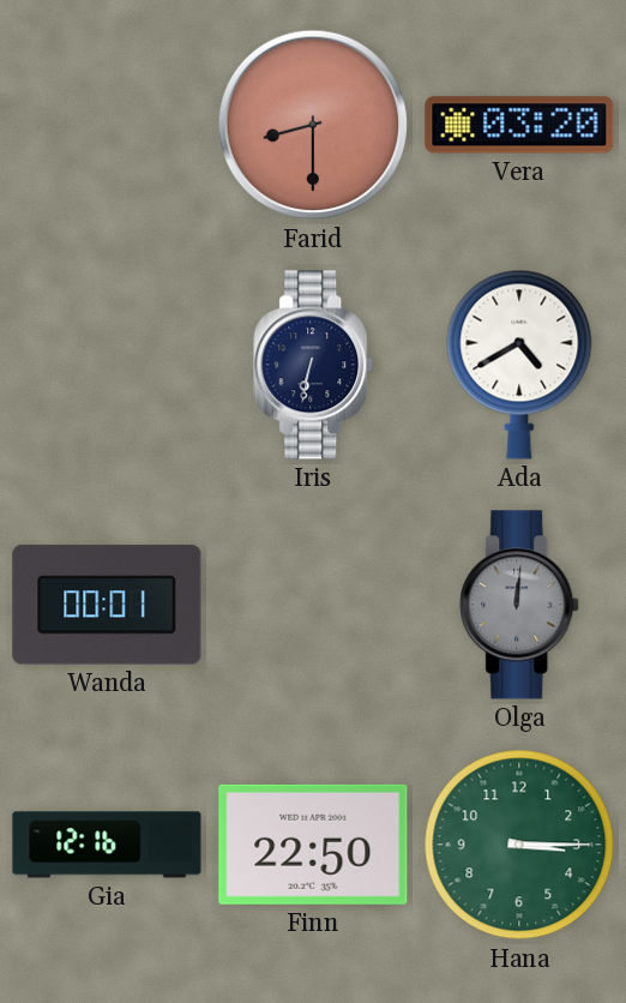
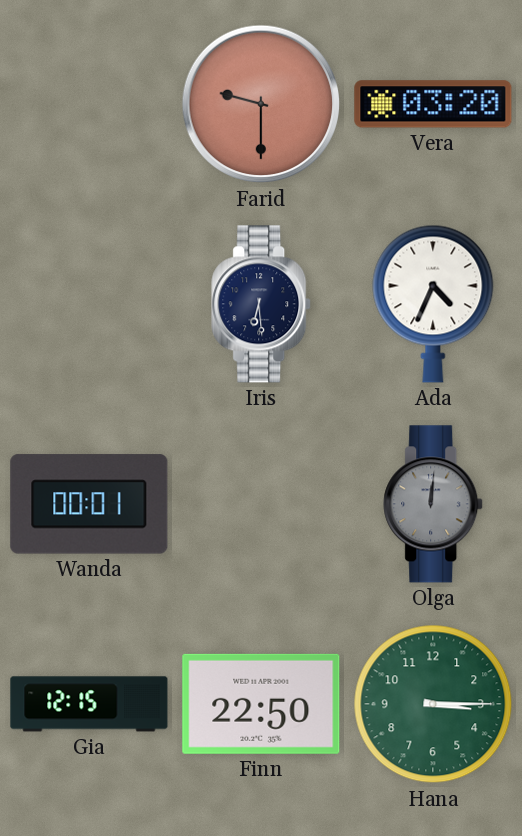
Farid: 8:30 -> 9:30
Iris: 6:32 -> 6:29
Ada: 4:40 -> 4:34
Gia: 12:16 -> 12:15
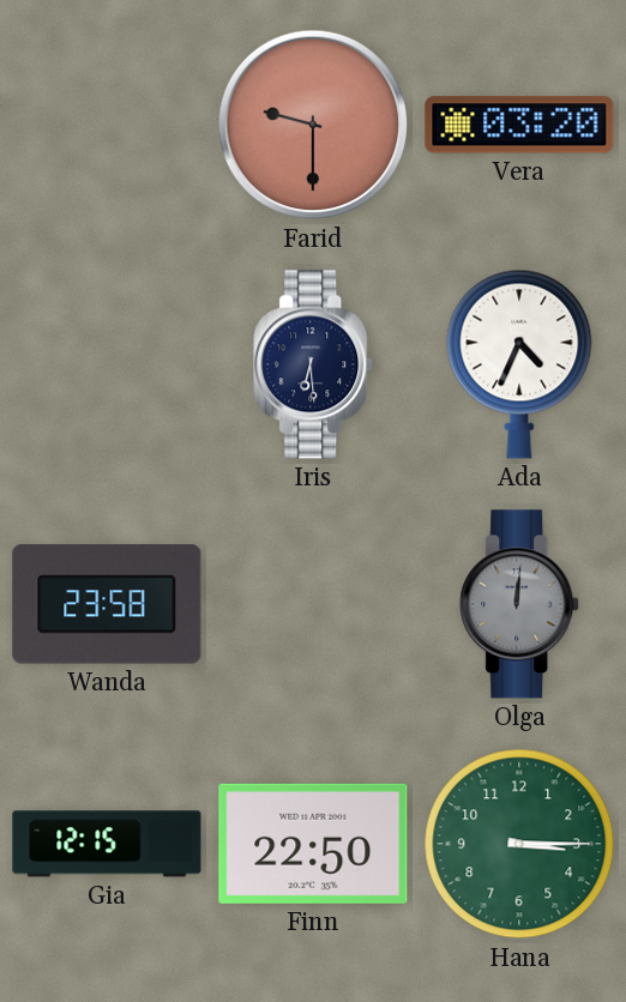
Wanda: 00:01 -> 23:58
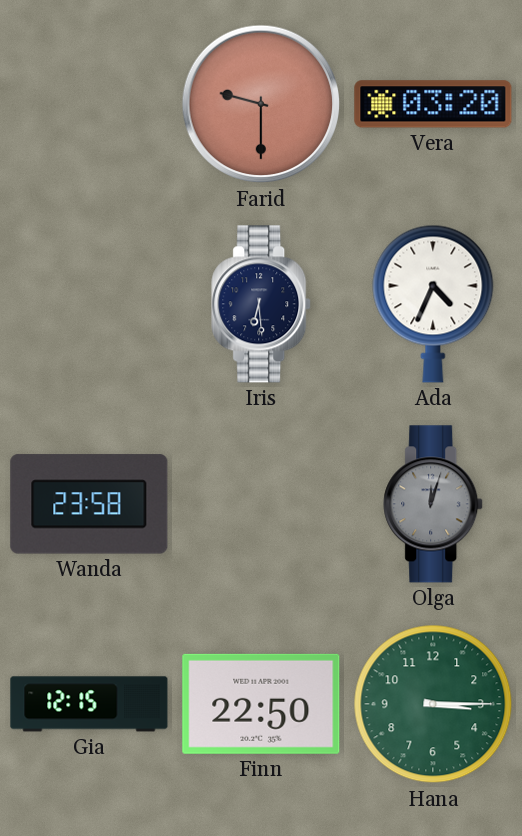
Olga: 12:01 -> 12:03
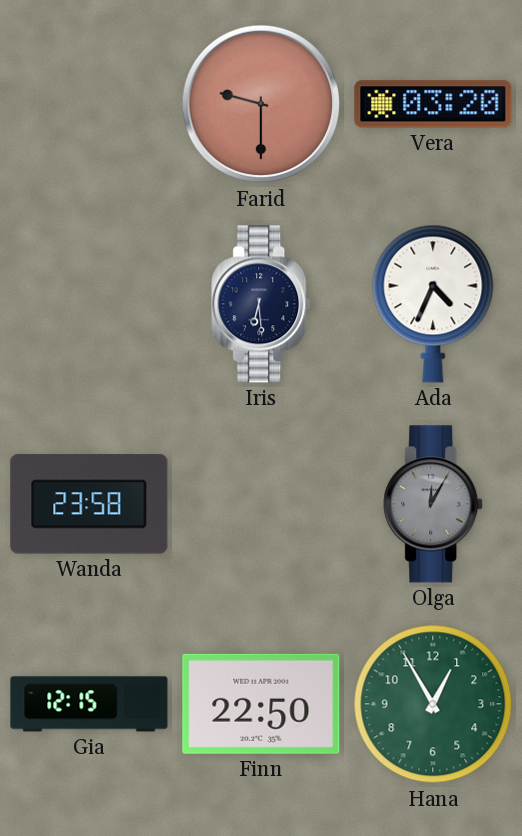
Olga: 12:03 -> 12:05
Hana: 3:15 -> 12:55
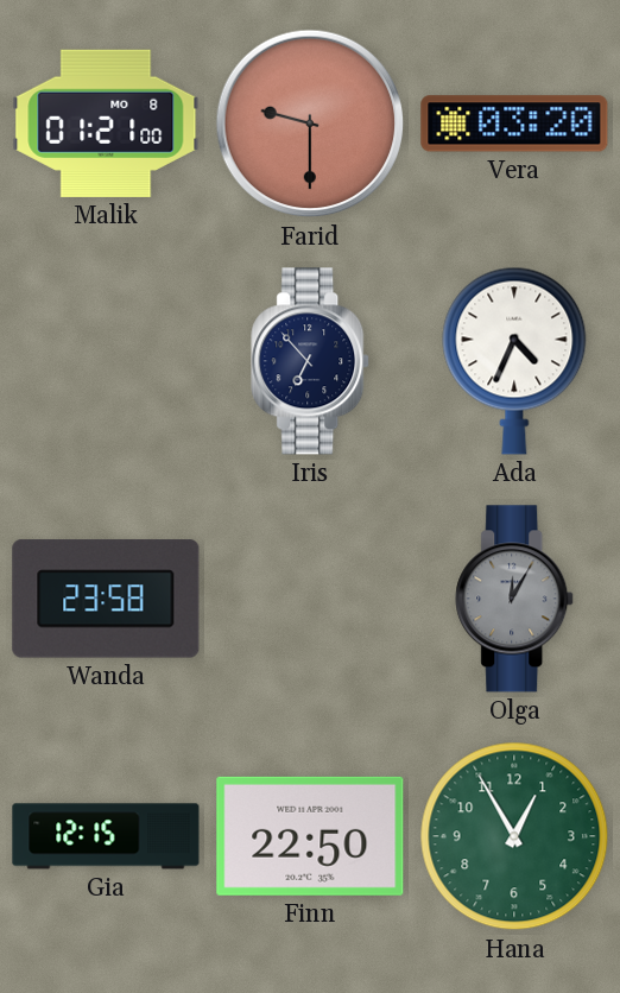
Malik: none -> 01:21
Iris: 6:29 -> 6:53
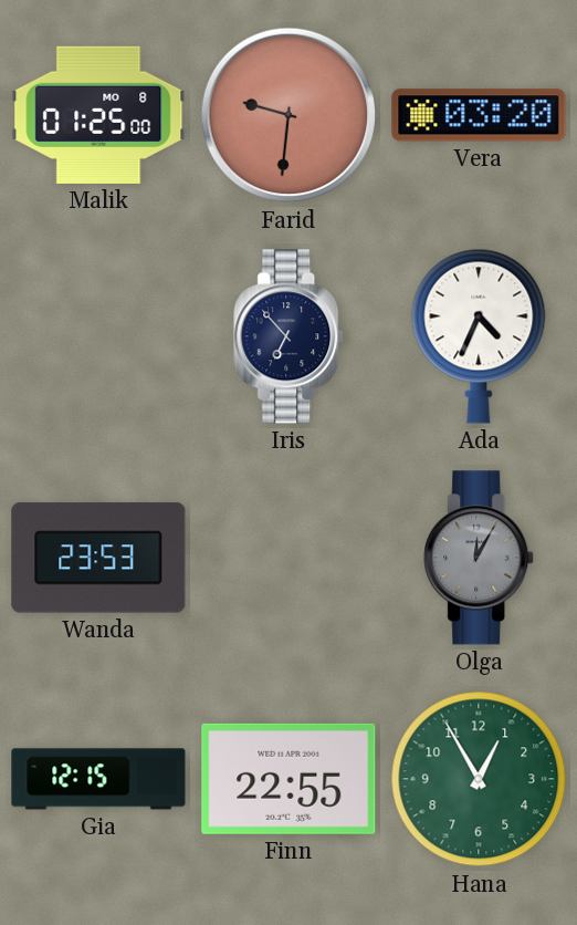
Malik: 01:21 -> 01:25
Farid: 9:30 -> 9:31
Wanda: 23:58 -> 23:53
Finn: 22:50 -> 22:55
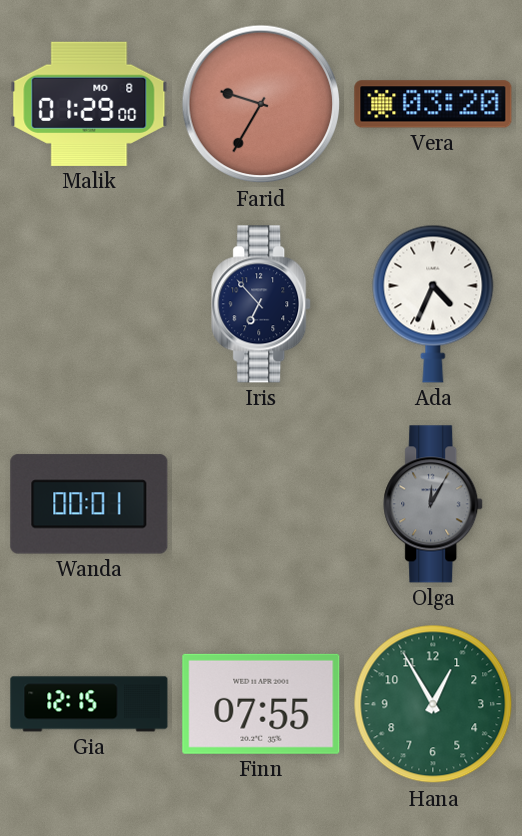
Malik: 01:25 -> 01:29
Farid: 9:31 -> 9:35
Wanda: 23:53 -> 00:01
Finn: 22:55 -> 07:55
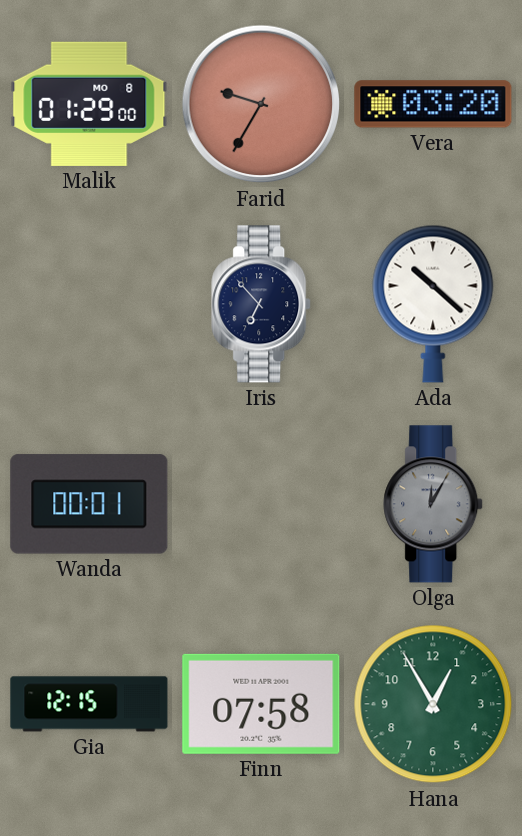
Ada: 4:34 -> 10:22
Finn: 07:55 -> 07:58
